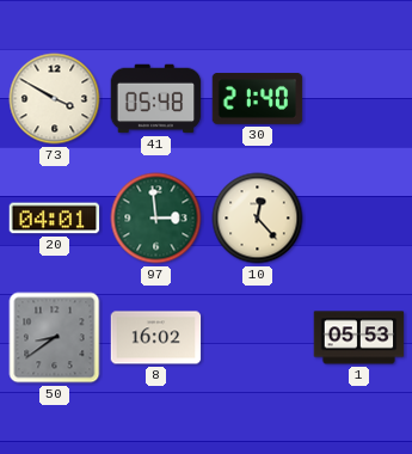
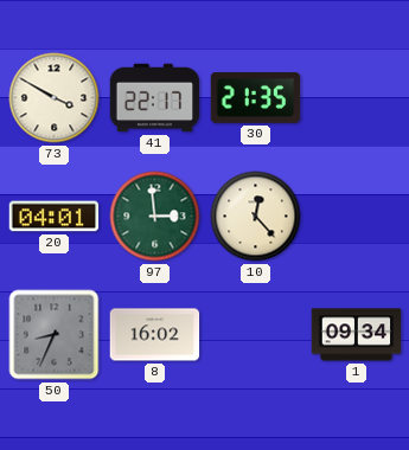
41: 05:48 -> 22:17
30: 21:40 -> 21:35
50: 8:39 -> 8:34
1: 05:53 -> 09:34
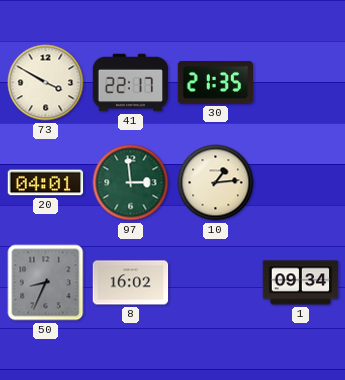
10: 12:23 -> 1:14
